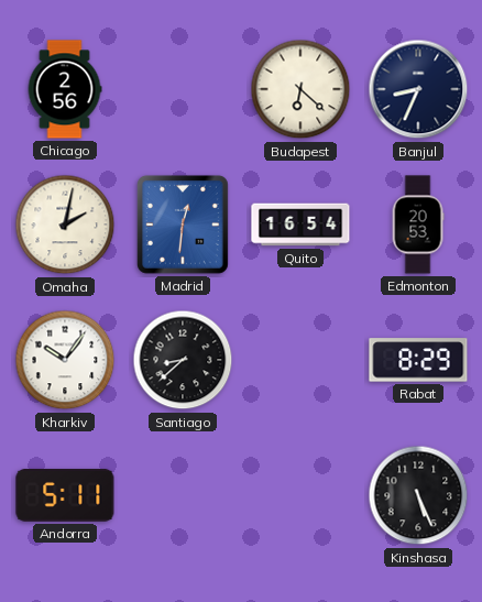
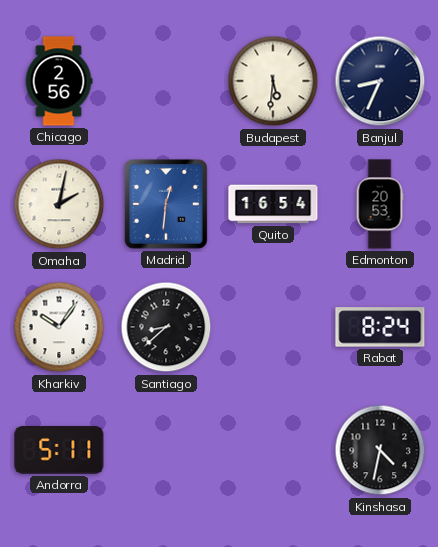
Budapest: 6:22 -> 5:31
Rabat: 8:29 -> 8:24
Kinshasa: 5:26 -> 4:32
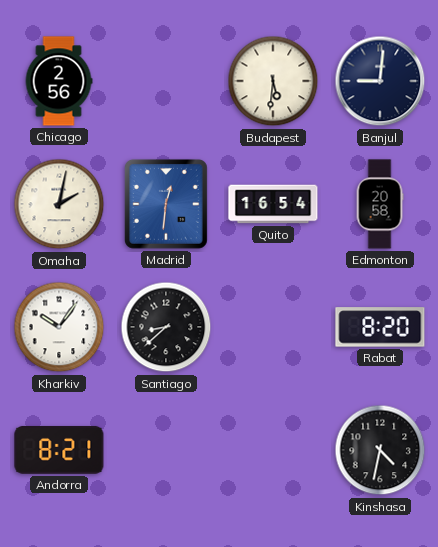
Banjul: 8:34 -> 9:01
Edmonton: 20:53 -> 20:58
Rabat: 8:24 -> 8:20
Andorra: 5:11 -> 8:21
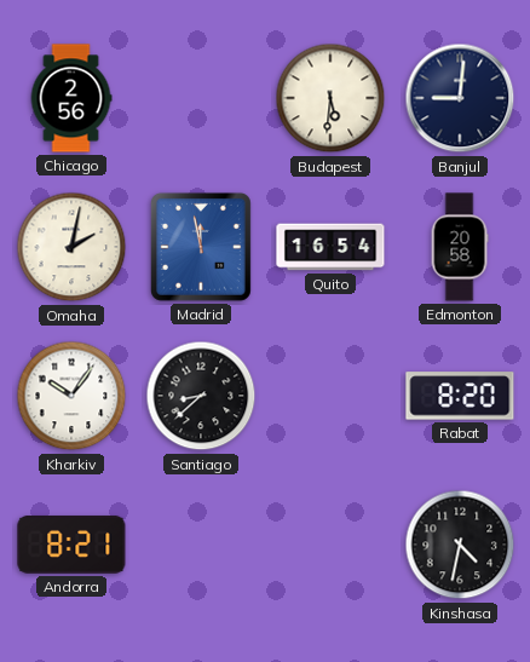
Madrid: 12:31 -> 11:58
